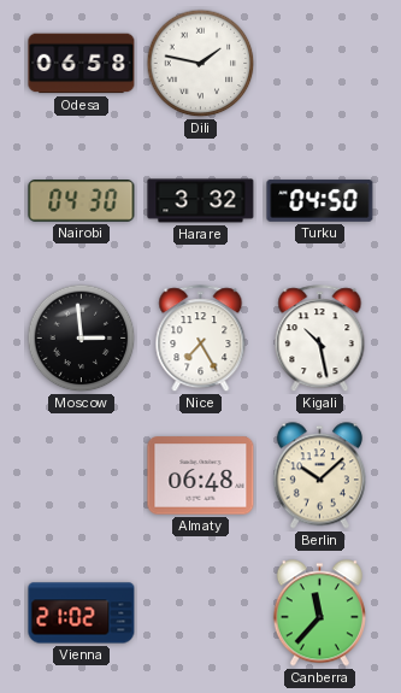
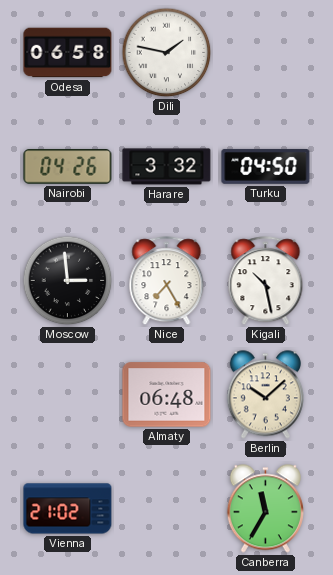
Nairobi: 04:30 -> 04:26
Canberra: 11:37 -> 11:35
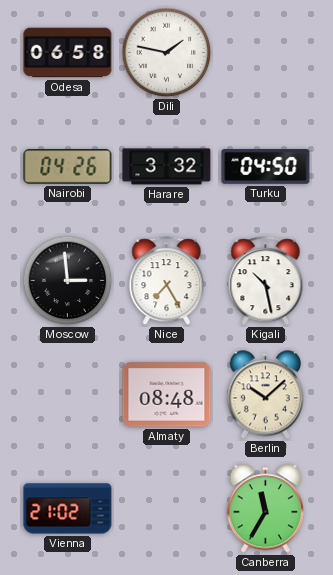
Almaty: 06:48 -> 08:48
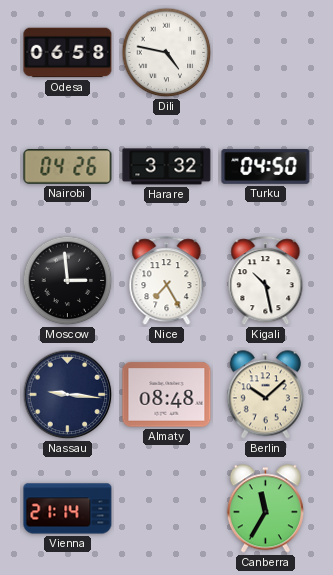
Dili: 1:47 -> 4:47
Nassau: none -> 9:16
Vienna: 21:02 -> 21:14
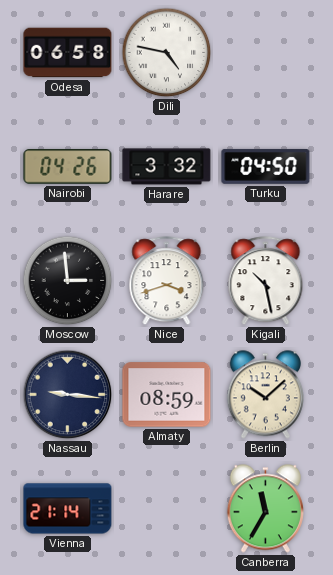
Nice: 7:25 -> 3:42
Almaty: 08:48 -> 08:59
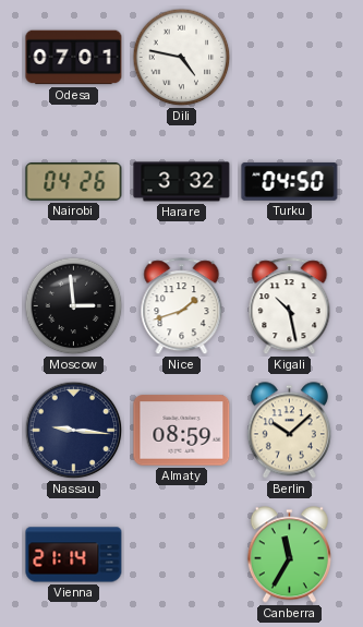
Odesa: 06:58 -> 07:01
Nice: 3:42 -> 1:42
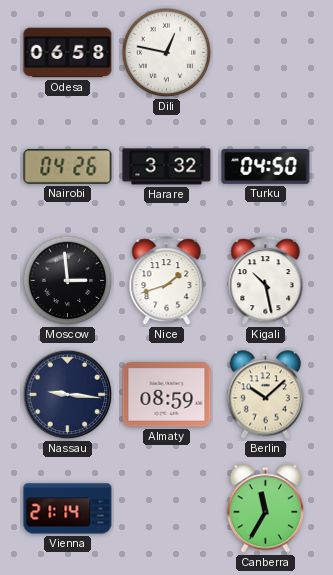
Odesa: 07:01 -> 06:58
Dili: 4:47 -> 12:47
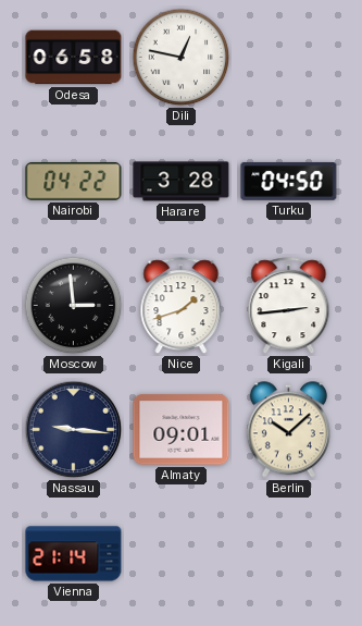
Nairobi: 04:26 -> 04:22
Harare: 3:32 -> 3:28
Kigali: 10:28 -> 2:44
Almaty: 08:59 -> 09:01
Canberra: 11:35 -> none
